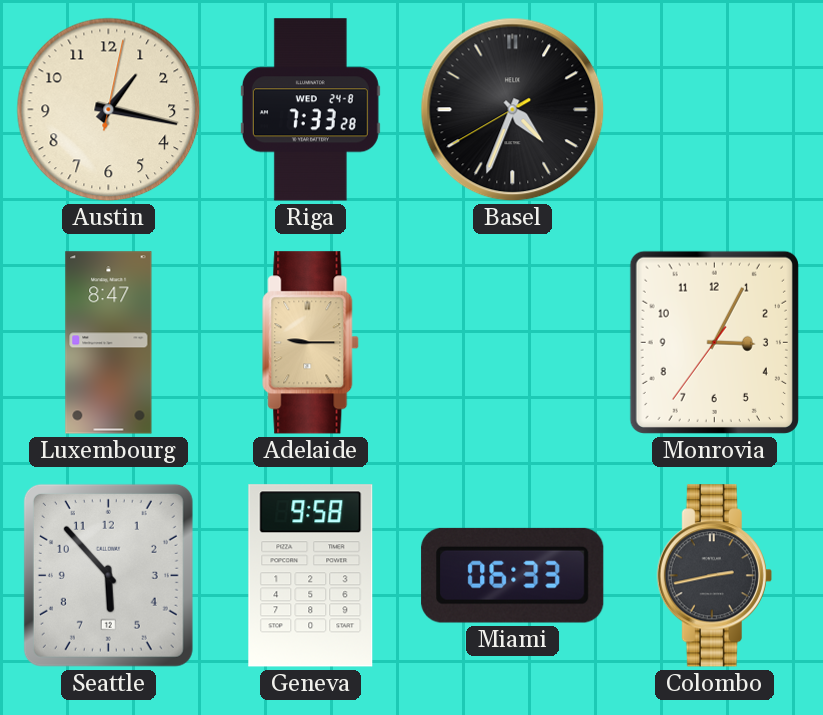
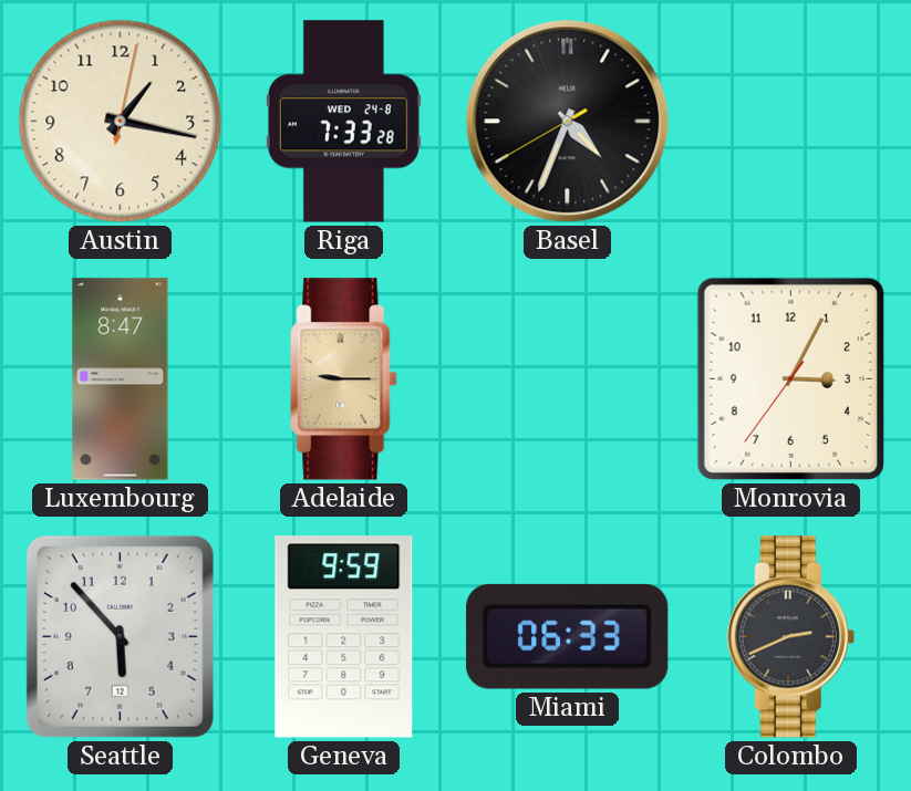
Geneva: 9:58 -> 9:59
Colombo: 2:43 -> 2:41
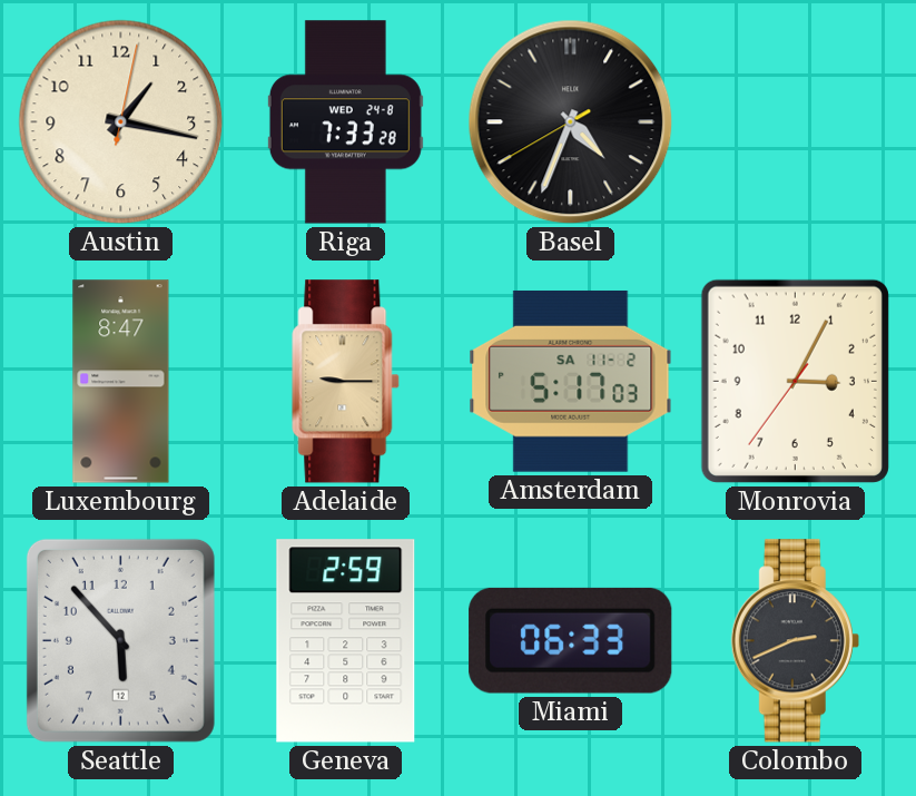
Amsterdam: none -> 5:17
Geneva: 9:59 -> 2:59
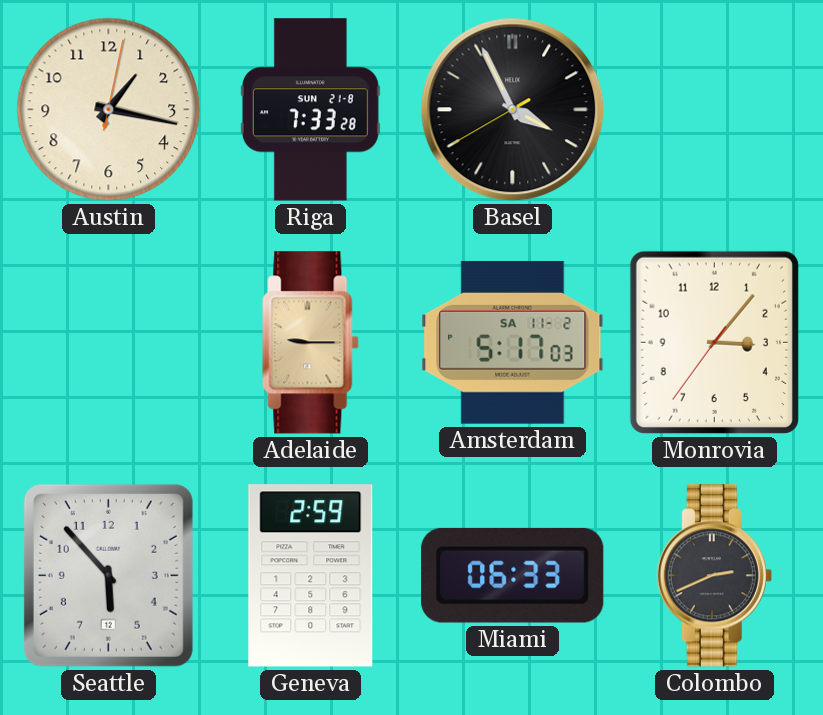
Riga date: WED 24-8 -> SUN 21-8
Basel: 4:33 -> 3:55
Luxembourg: 8:47 -> none
Monrovia: 3:04 -> 3:06
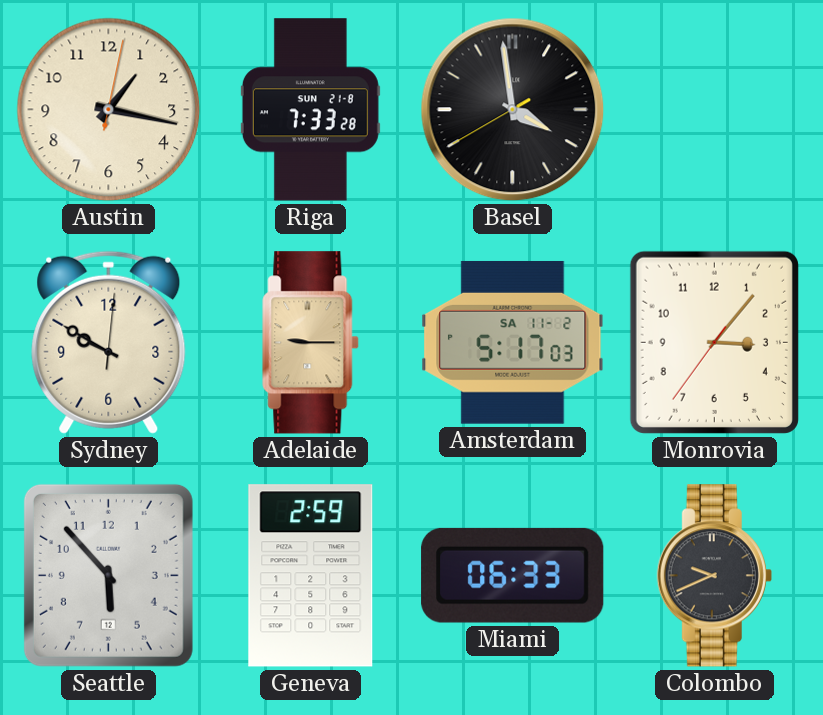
Basel: 3:55 -> 3:58
Sydney: none -> 9:50
Colombo: 2:41 -> 9:41
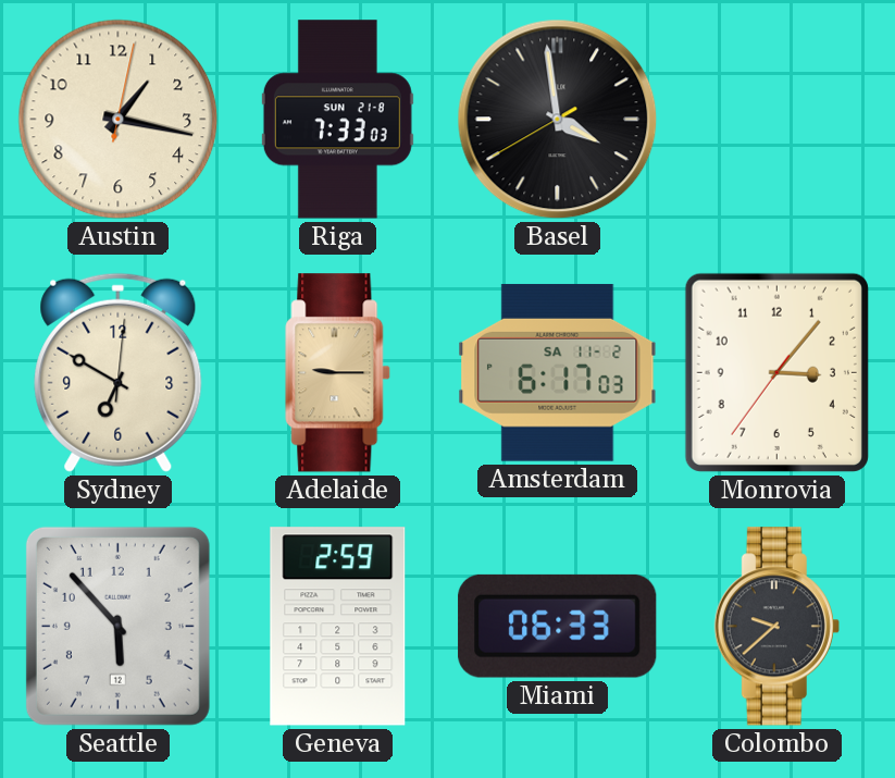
Riga: 7:33:28 -> 7:33:03
Sydney: 9:50 -> 6:50
Amsterdam: 5:17 -> 6:17
Colombo: 9:41 -> 9:38
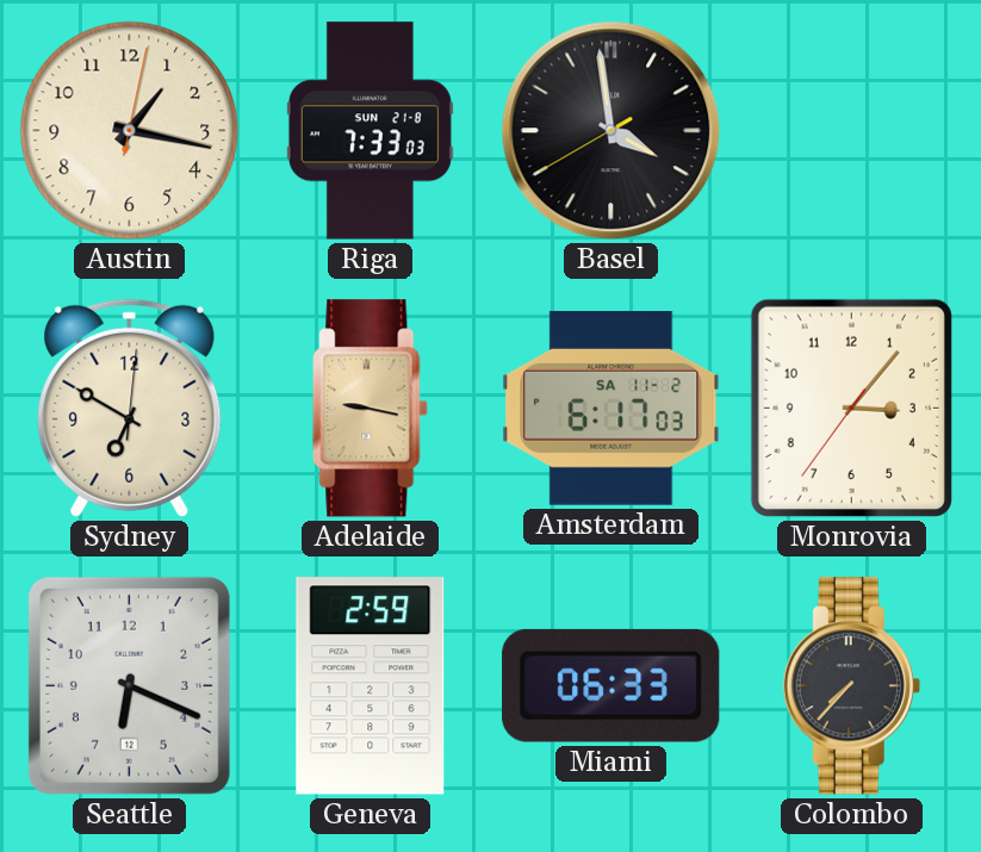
Adelaide: 9:15 -> 9:17
Seattle: 5:53 -> 6:19
Colombo: 9:38 -> 7:37
